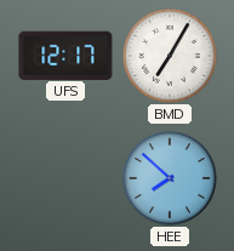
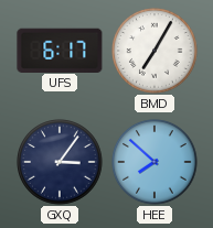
UFS: 12:17 -> 6:17
GXQ: none -> 3:06
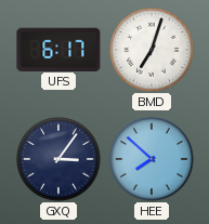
BMD: 7:05 -> 7:03
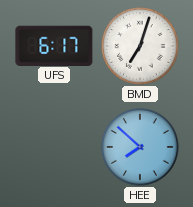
GXQ: 3:06 -> none
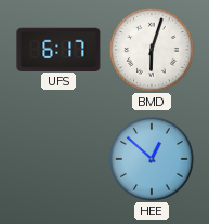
BMD: 7:03 -> 6:03
HEE: 7:52 -> 12:52
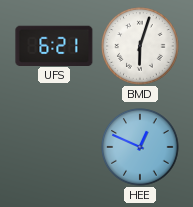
UFS: 6:17 -> 6:21
HEE: 12:52 -> 12:49
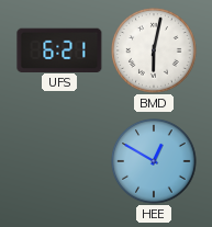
BMD: 6:03 -> 6:02
HEE: 12:49 -> 12:50
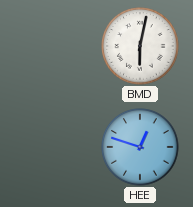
UFS: 6:21 -> none
HEE: 12:50 -> 12:48
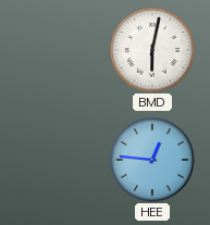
HEE: 12:48 -> 12:46
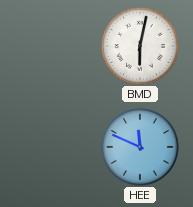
HEE: 12:46 -> 11:49
